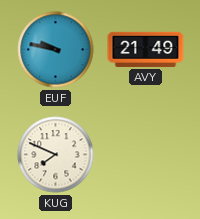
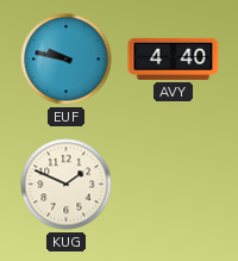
AVY: 21:49 -> 4:40
KUG: 7:49 -> 1:49
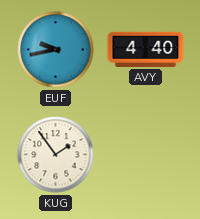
EUF: 9:47 -> 9:43
KUG: 1:49 -> 1:54
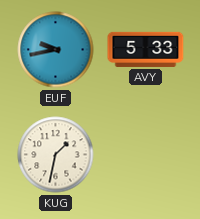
AVY: 4:40 -> 5:33
KUG: 1:54 -> 1:32
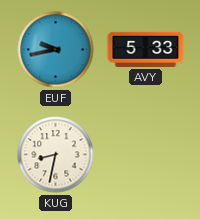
KUG: 1:32 -> 8:32
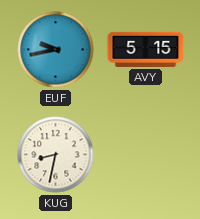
AVY: 5:33 -> 5:15
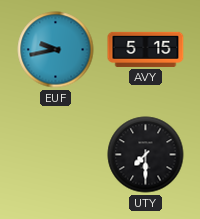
KUG: 8:32 -> none
UTY: none -> 7:30
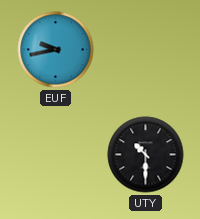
AVY: 5:15 -> none
UTY: 7:30 -> 10:30
